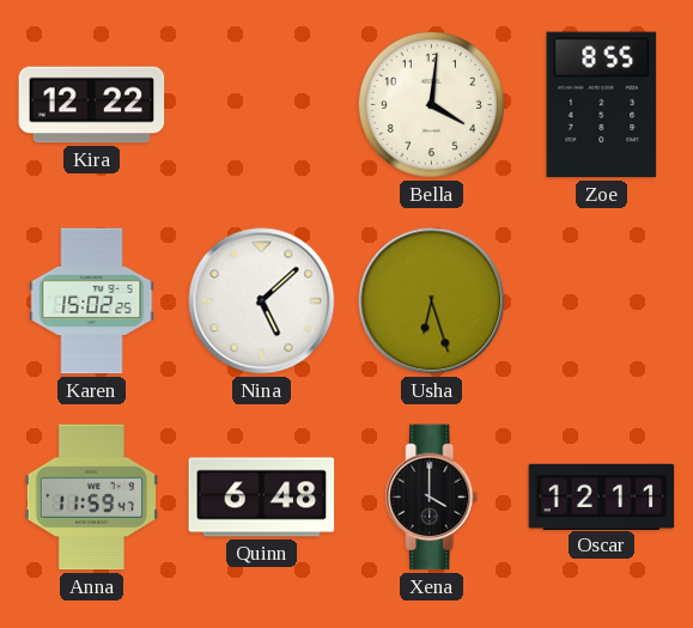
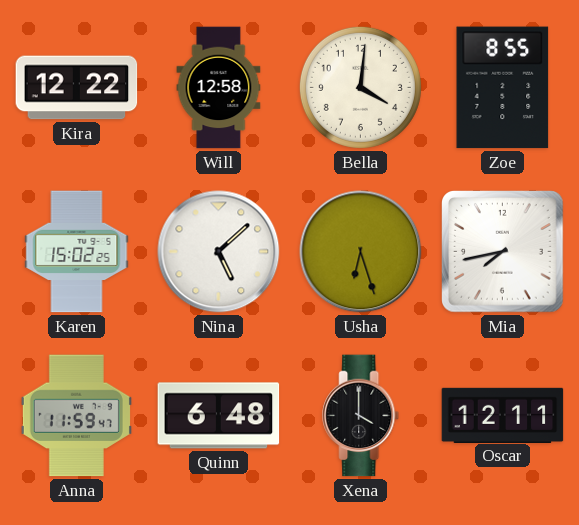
Will: none -> 12:58
Mia: none -> 7:43
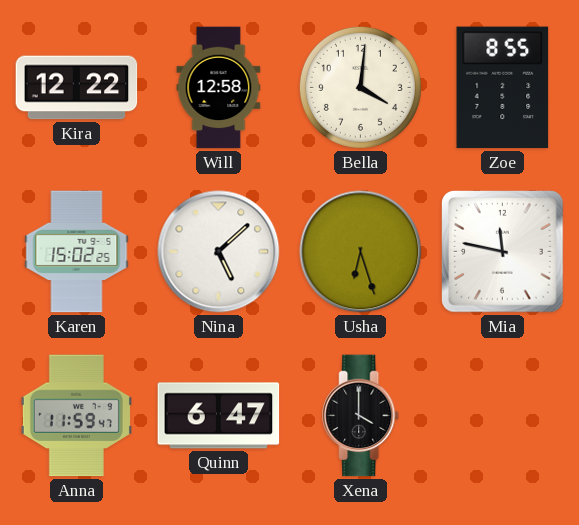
Mia: 7:43 -> 11:47
Quinn: 6:48 -> 6:47
Oscar: 12:11 -> none
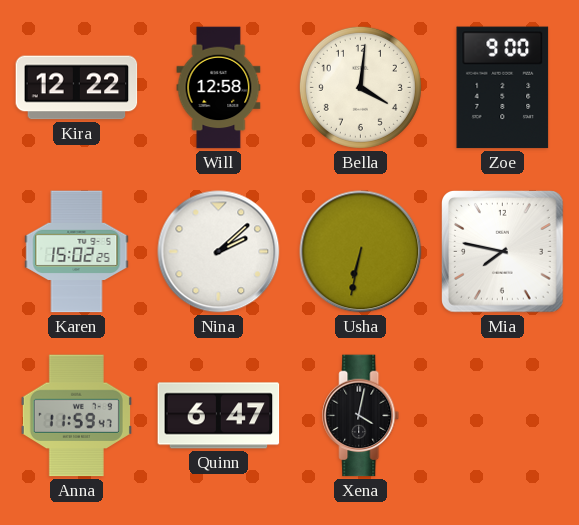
Zoe: 8:55 -> 9:00
Nina: 5:08 -> 2:08
Usha: 6:27 -> 6:32
Mia: 11:47 -> 7:47
Xena: 4:00 -> 4:02
